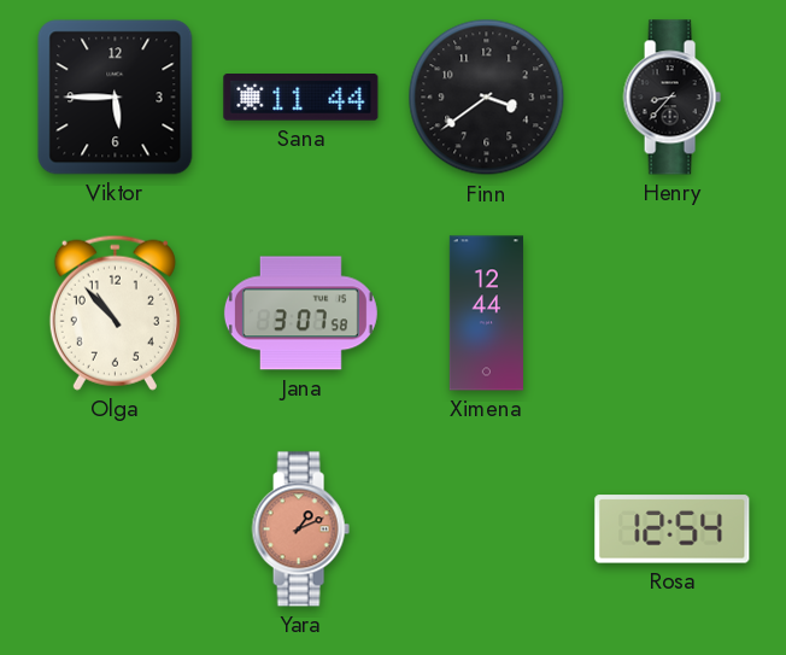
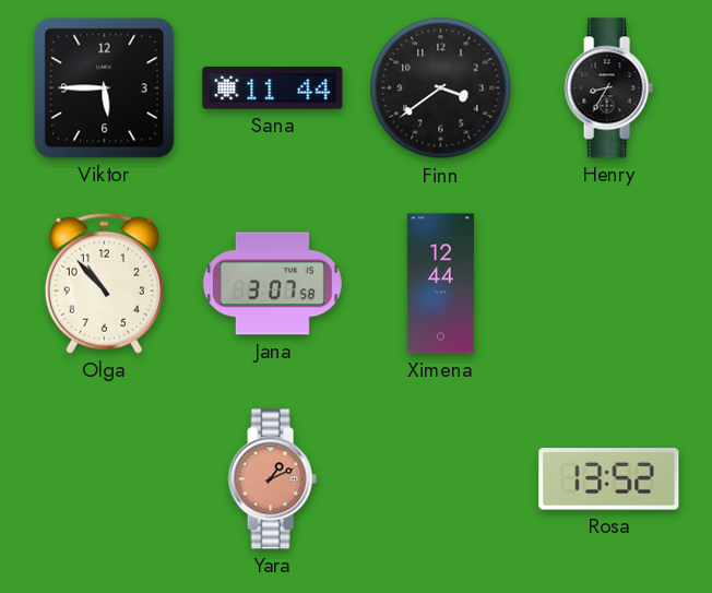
Henry: 8:37 -> 8:35
Rosa: 12:54 -> 13:52
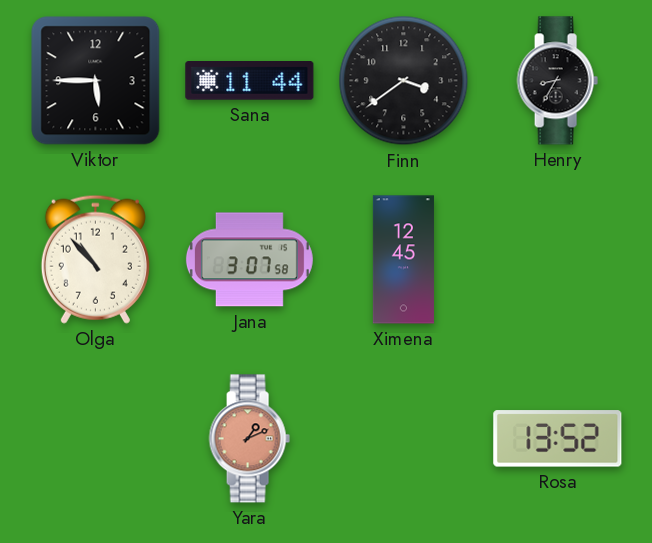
Ximena: 12:44 -> 12:45
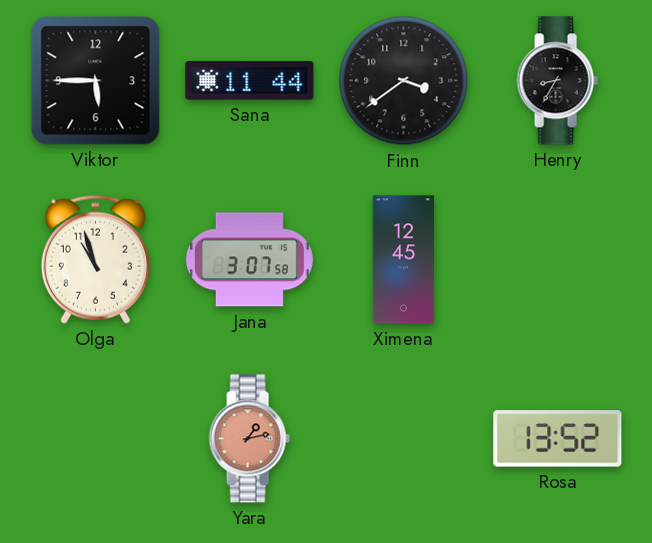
Olga: 10:53 -> 10:57
Yara: 1:11 -> 1:13
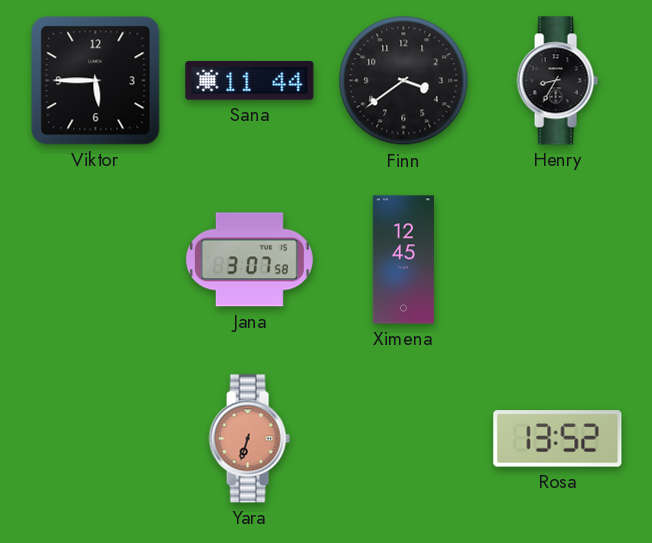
Olga: 10:57 -> none
Yara: 1:13 -> 6:33
